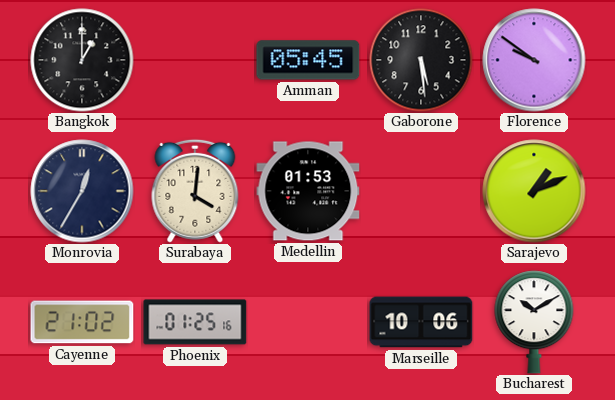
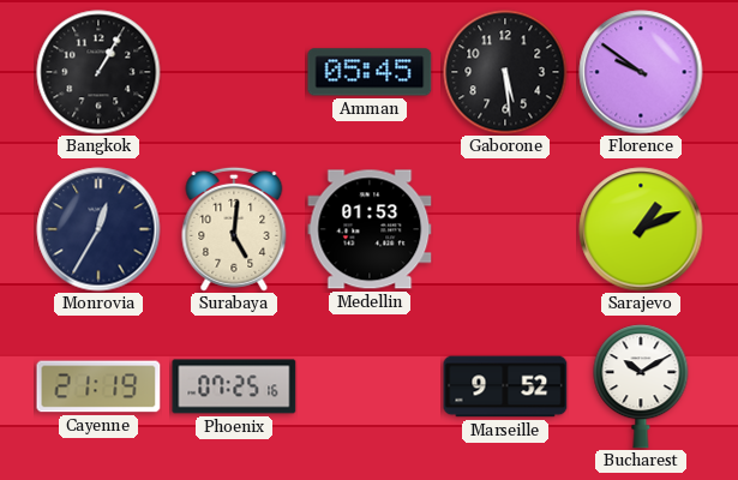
Bangkok: 1:00 -> 1:05
Surabaya: 4:01 -> 5:01
Cayenne: 21:02 -> 21:19
Phoenix: 01:25 -> 07:25
Marseille: 10:06 -> 9:52
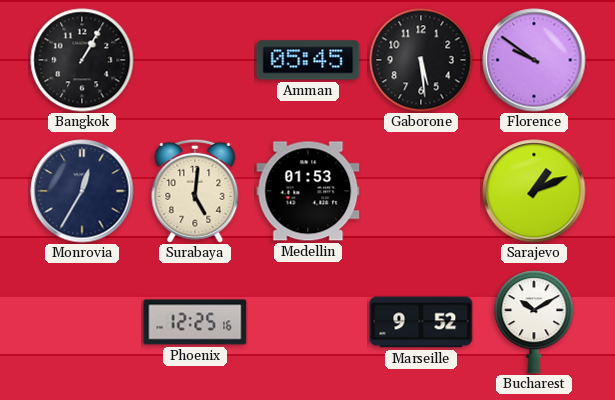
Cayenne: 21:19 -> none
Phoenix: 07:25 -> 12:25
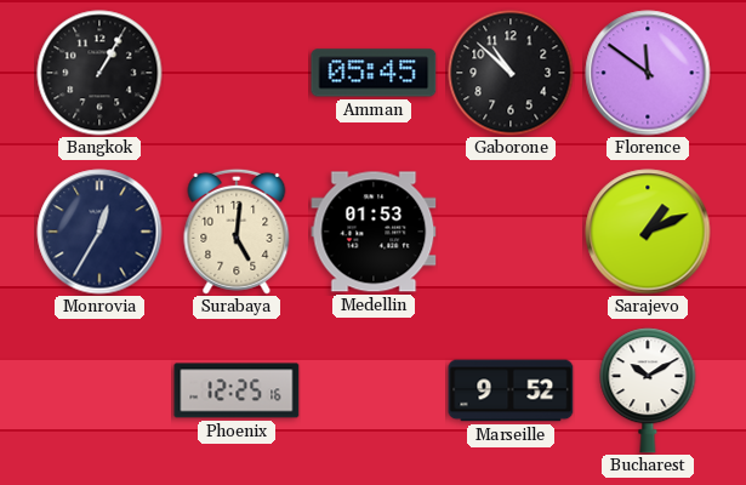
Gaborone: 5:29 -> 10:52
Florence: 9:51 -> 11:51
